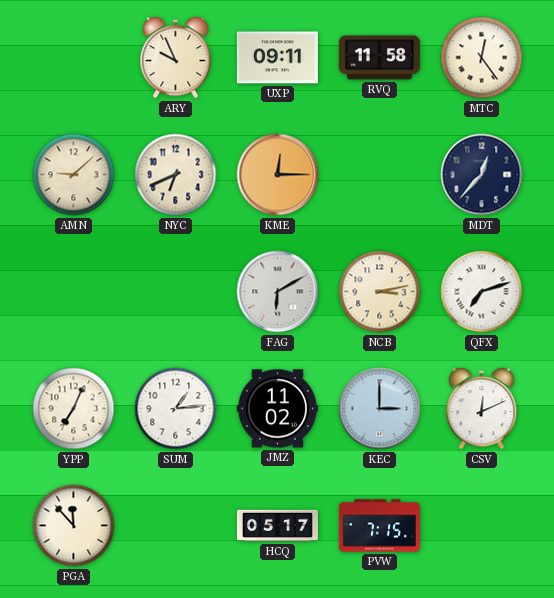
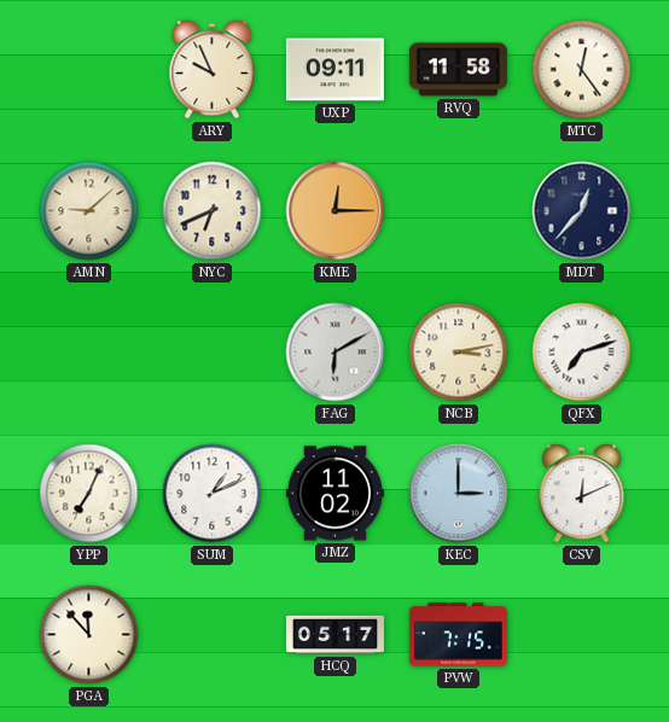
SUM: 1:14 -> 1:11
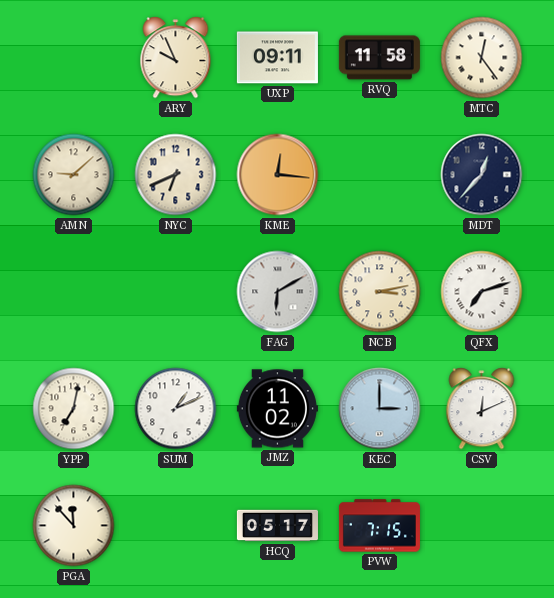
KME: 12:15 -> 12:16
YPP: 7:04 -> 7:02
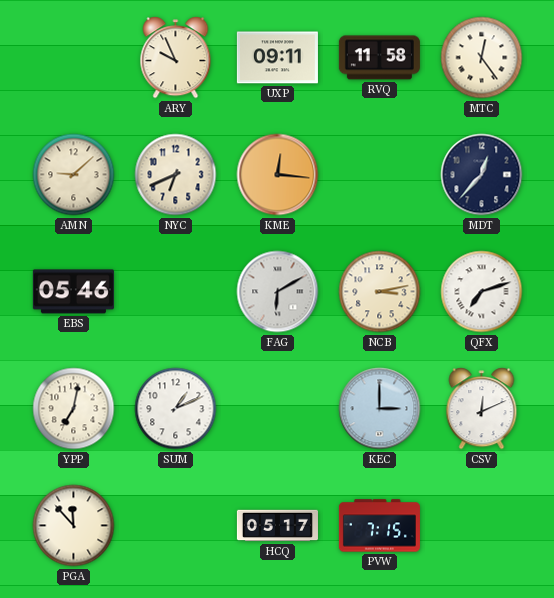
EBS: none -> 05:46
JMZ: 11:02 -> none
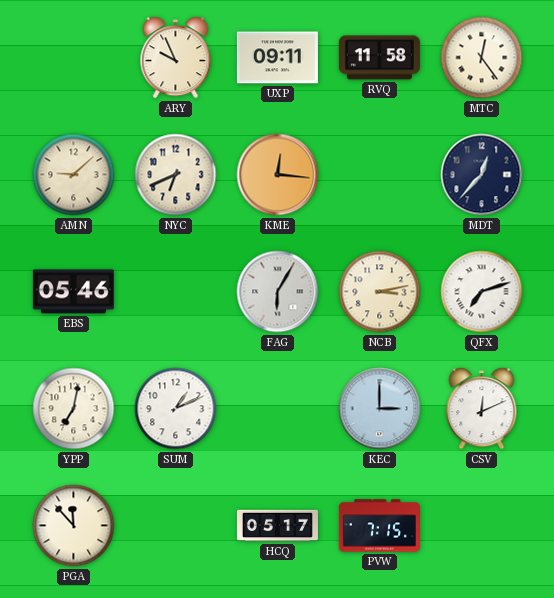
FAG: 6:10 -> 6:05
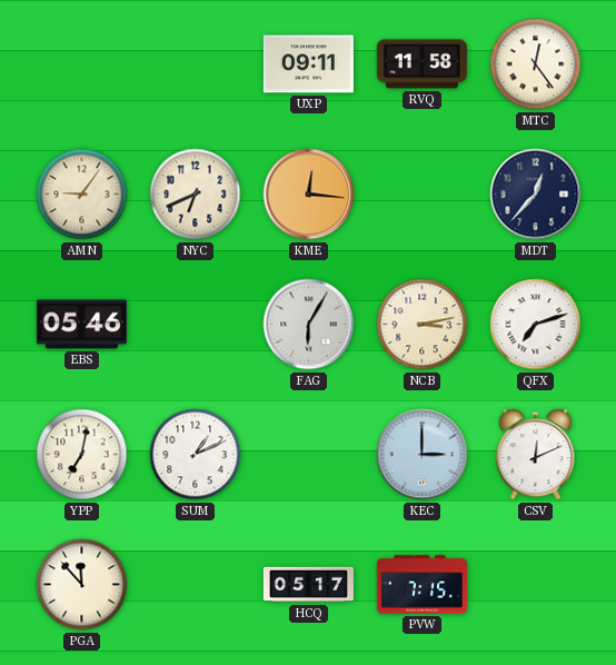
ARY: 9:56 -> none
AMN: 9:08 -> 9:06
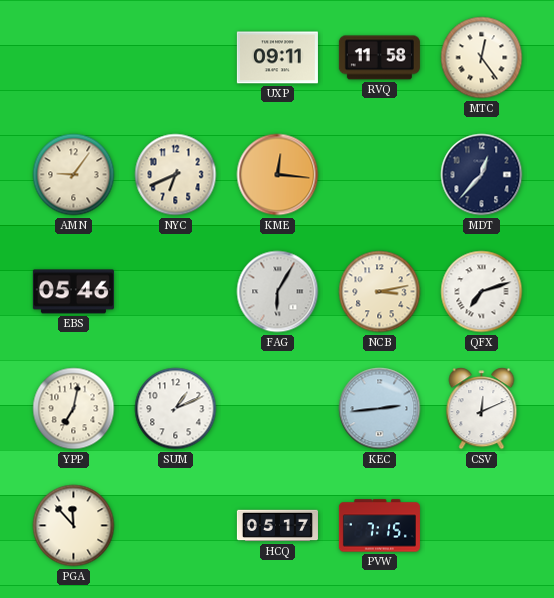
KEC: 3:00 -> 2:44
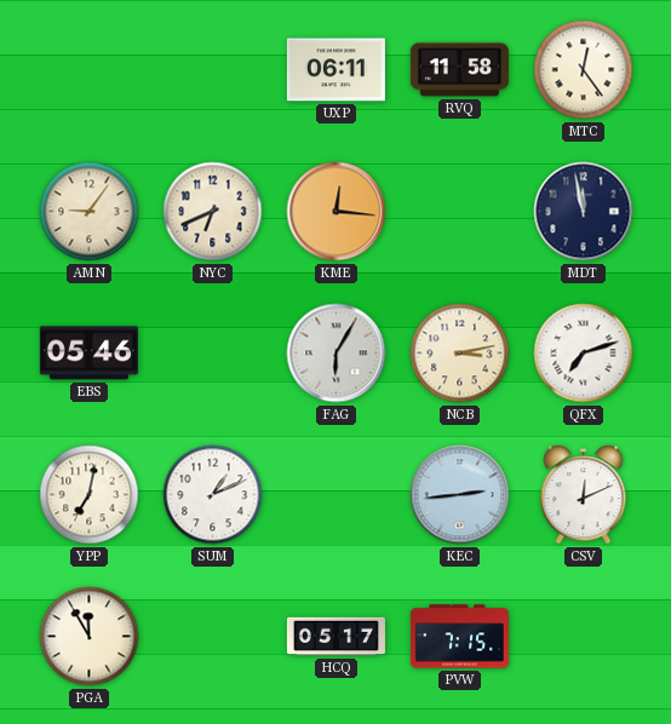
UXP: 09:11 -> 06:11
MDT: 12:37 -> 11:58
PGA: 11:53 -> 11:55
